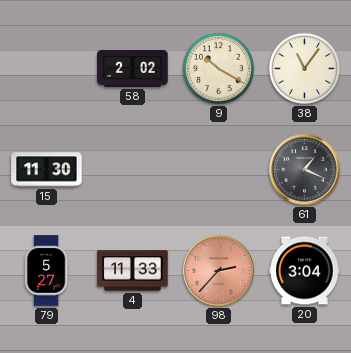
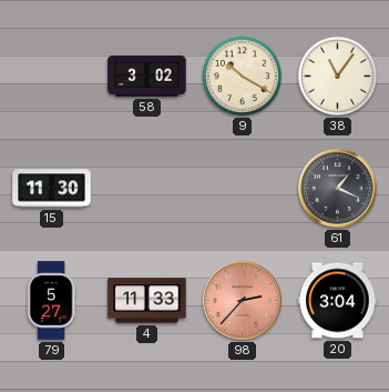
58: 2:02 -> 3:02
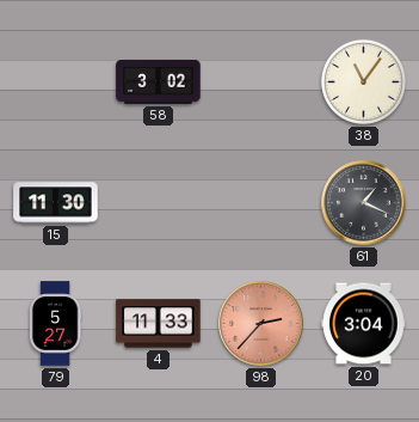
9: 10:20 -> none
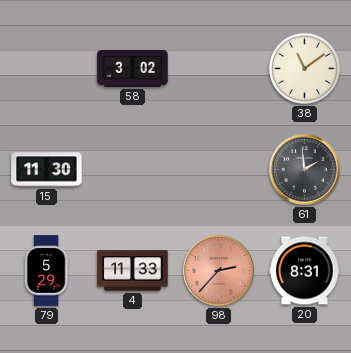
38: 11:06 -> 11:09
61: 1:19 -> 1:59
79: 5:27 -> 5:29
20: 3:04 -> 8:31
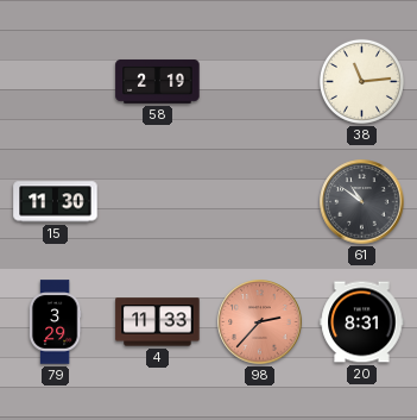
58: 3:02 -> 2:19
38: 11:09 -> 11:14
61: 1:59 -> 10:51
79: 5:29 -> 3:29
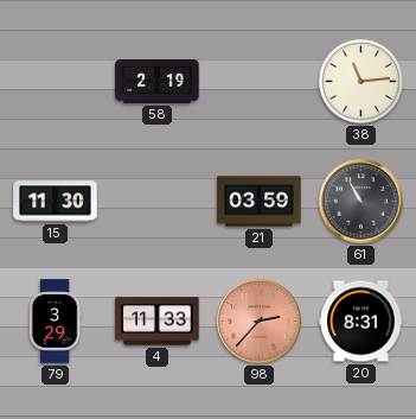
21: none -> 03:59
61: 10:51 -> 10:55
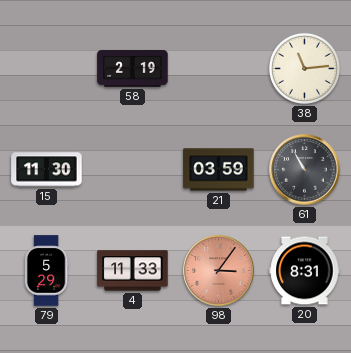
79: 3:29 -> 5:29
98: 2:37 -> 3:06
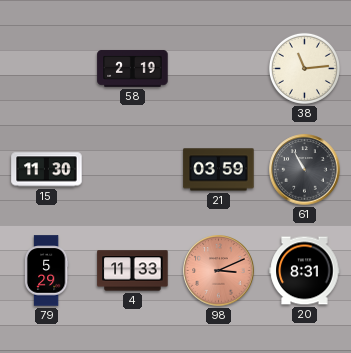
98: 3:06 -> 3:11
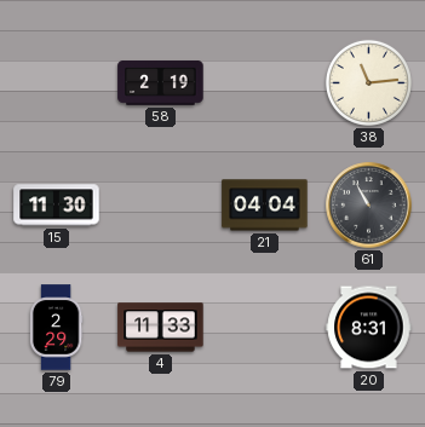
21: 03:59 -> 04:04
79: 5:29 -> 2:29
98: 3:11 -> none
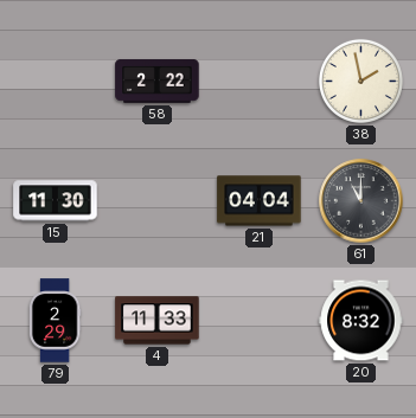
58: 2:19 -> 2:22
38: 11:14 -> 1:58
61: 10:55 -> 11:00
20: 8:31 -> 8:32
